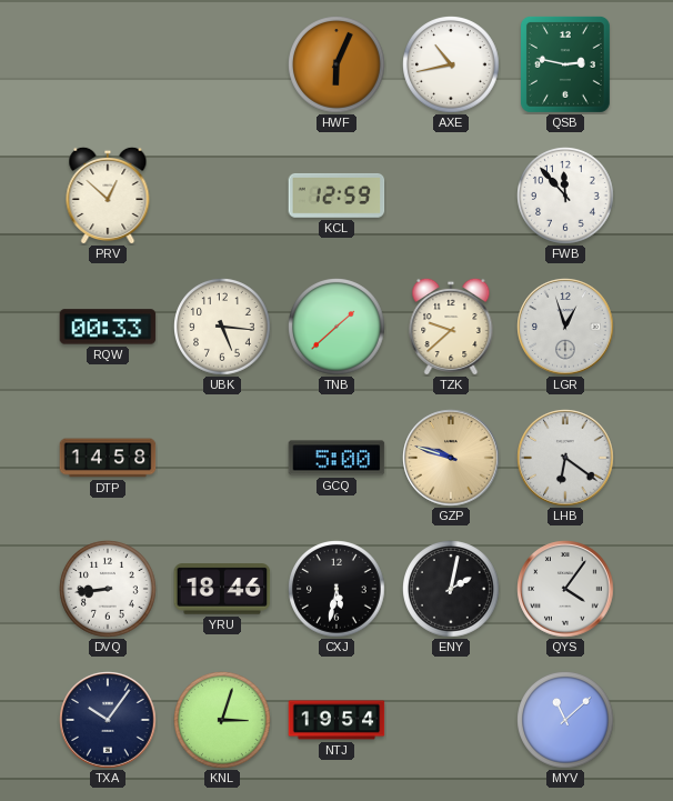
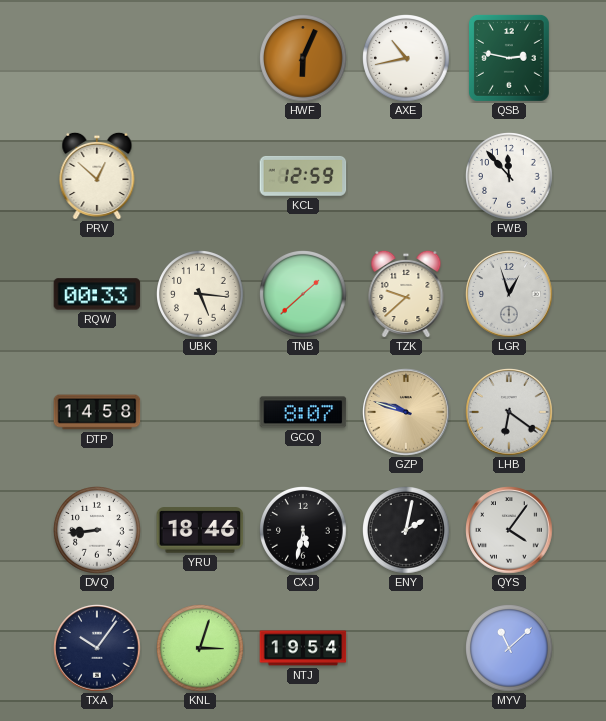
GCQ: 5:00 -> 8:07
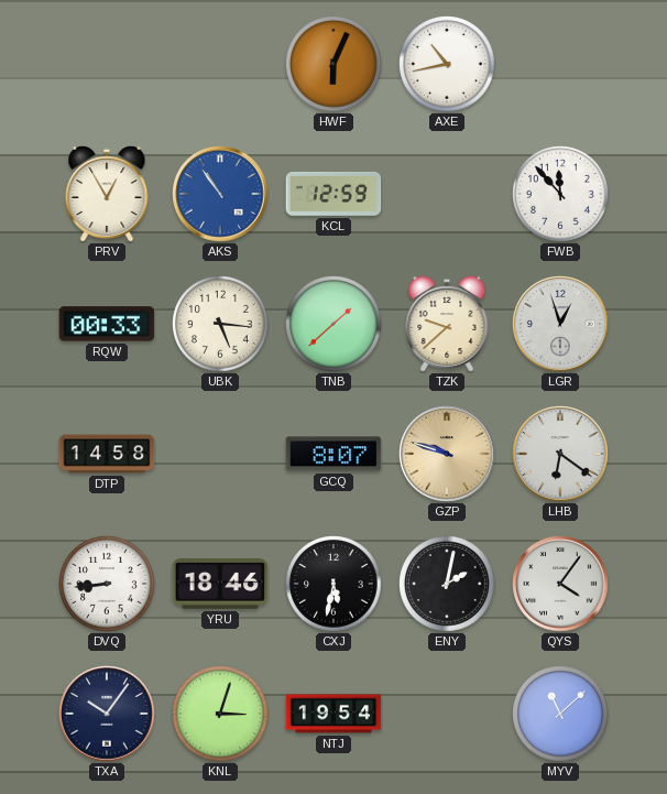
QSB: 2:47 -> none
PRV: 12:52 -> 12:55
AKS: none -> 10:54
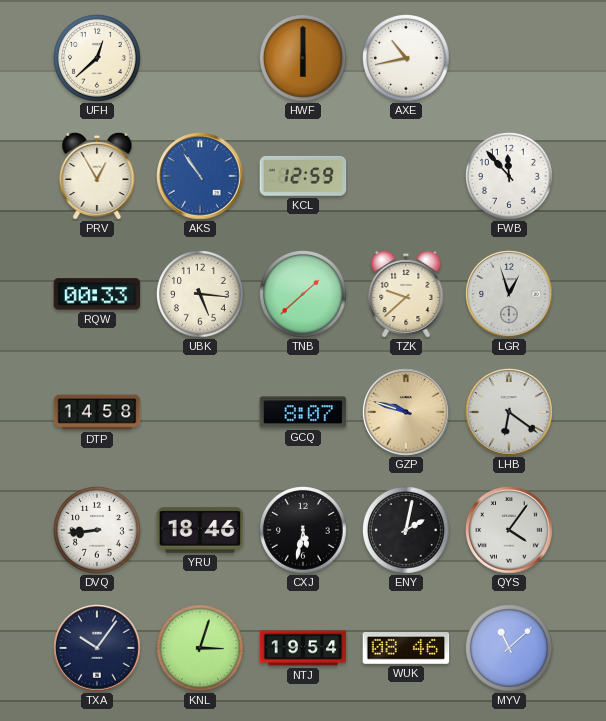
UFH: none -> 12:38
HWF: 6:04 -> 6:00
WUK: none -> 08:46
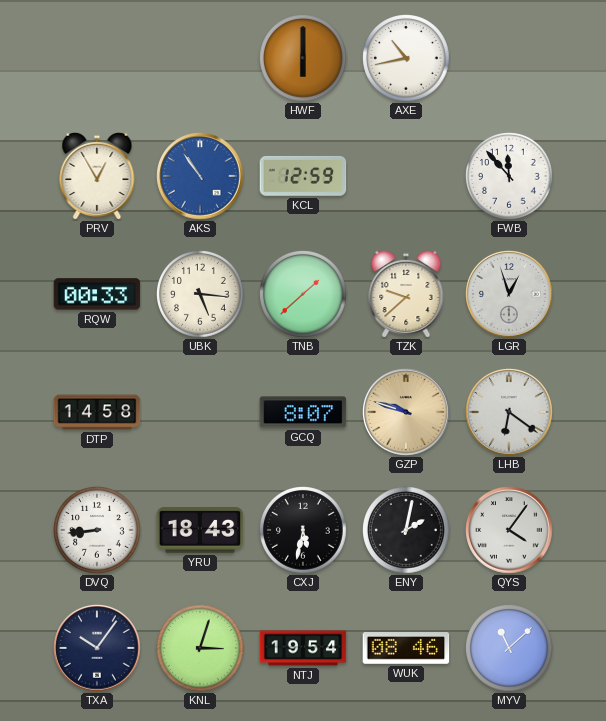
UFH: 12:38 -> none
YRU: 18:46 -> 18:43
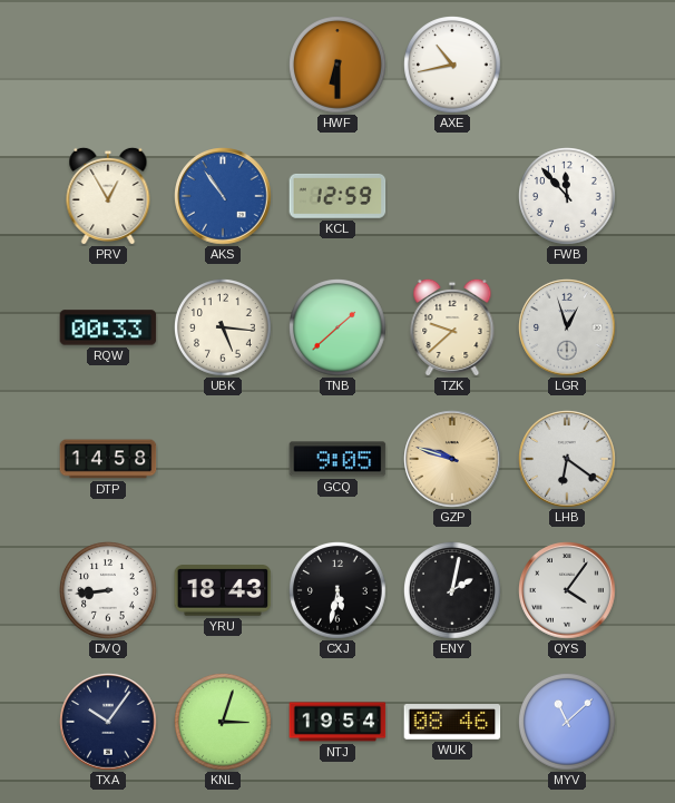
HWF: 6:00 -> 6:30
GCQ: 8:07 -> 9:05
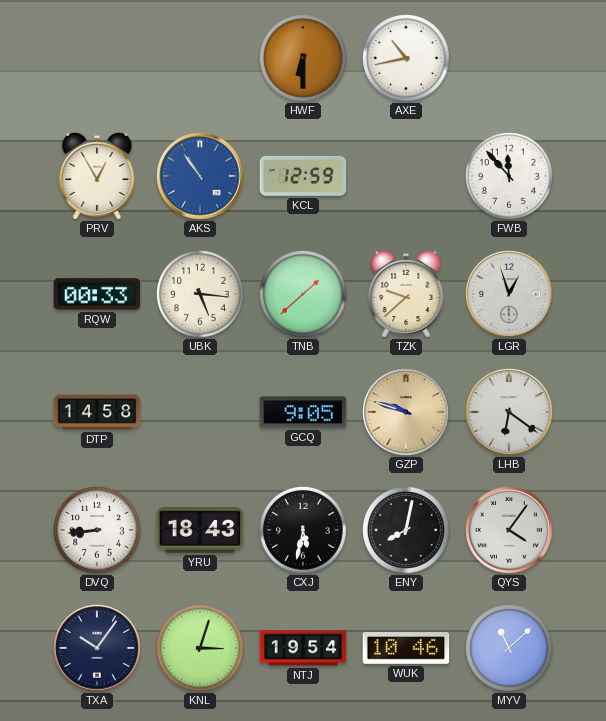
ENY: 2:02 -> 8:02
WUK: 08:46 -> 10:46
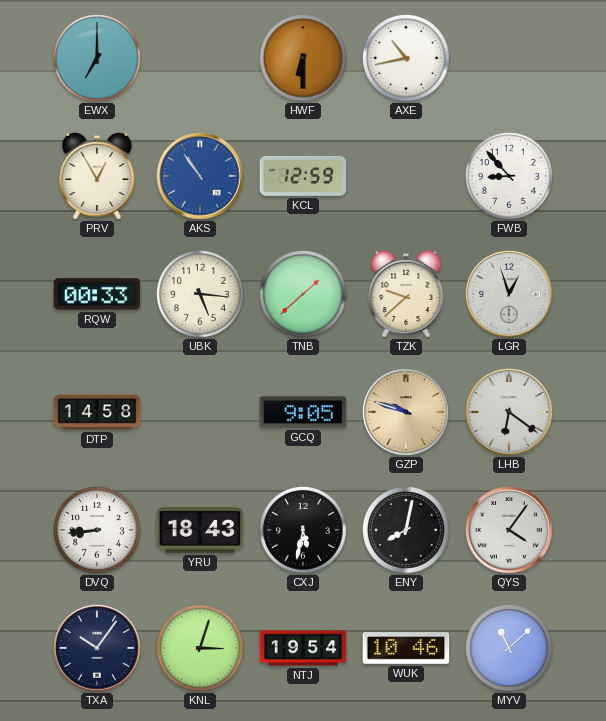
EWX: none -> 7:00
FWB: 11:53 -> 8:53
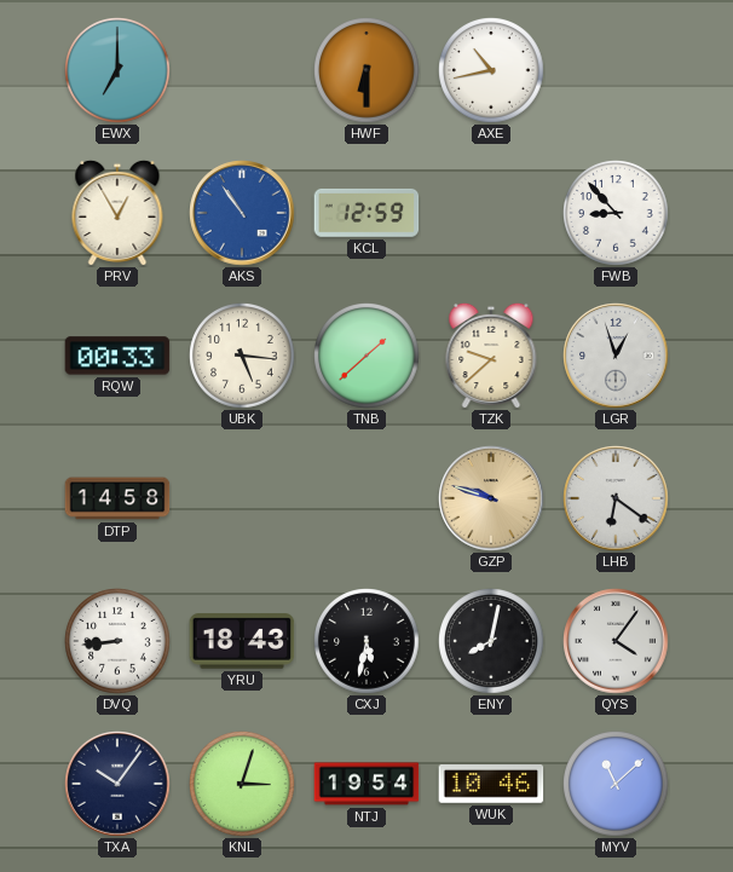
GCQ: 9:05 -> none
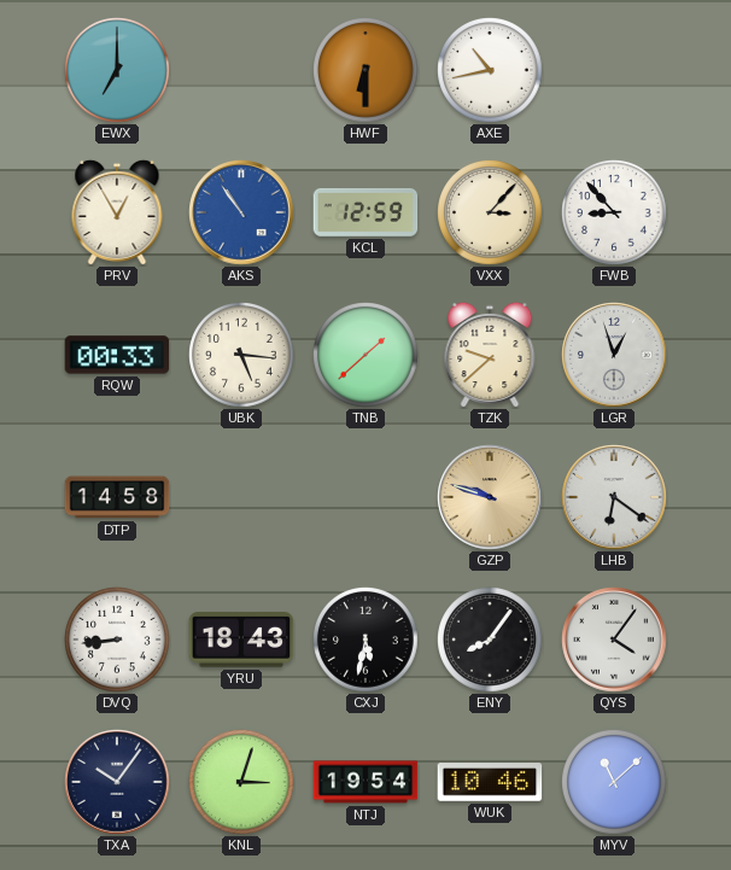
VXX: none -> 3:07
ENY: 8:02 -> 8:06
